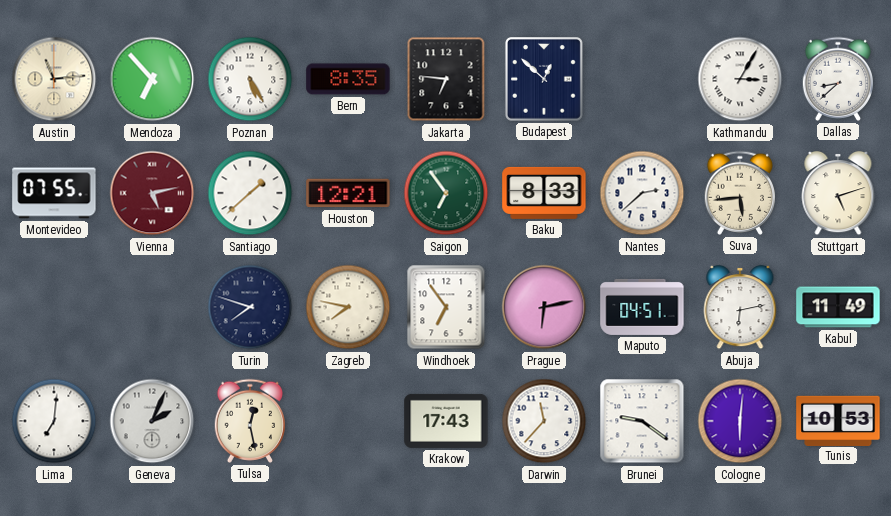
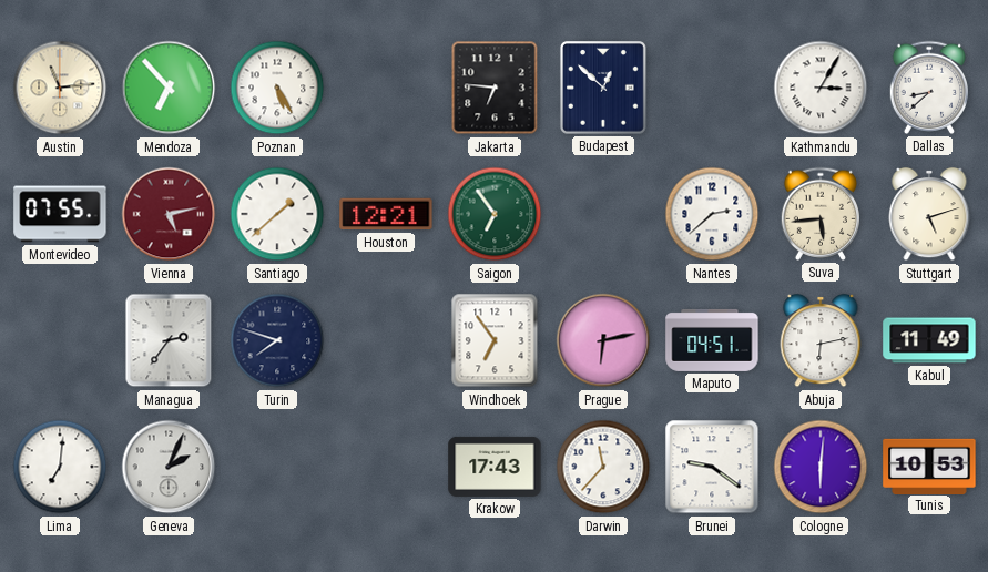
Bern: 8:35 -> none
Baku: 8:33 -> none
Managua: none -> 2:36
Zagreb: 7:47 -> none
Tulsa: 12:28 -> none
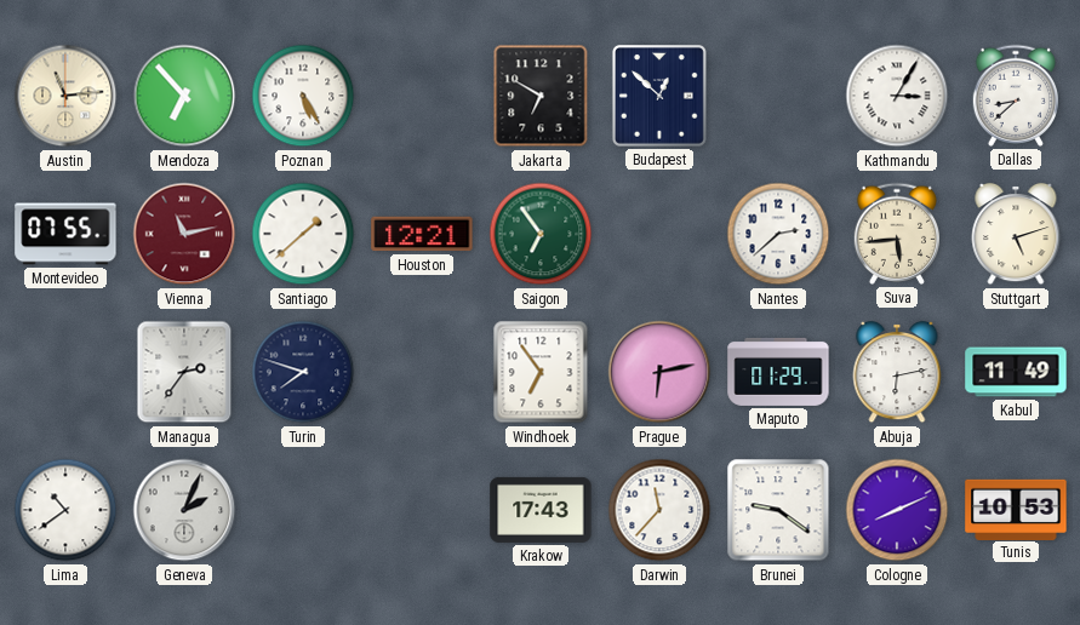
Jakarta: 6:46 -> 6:50
Vienna: 5:13 -> 11:13
Maputo: 04:51 -> 01:29
Lima: 7:01 -> 10:39
Cologne: 6:01 -> 8:11
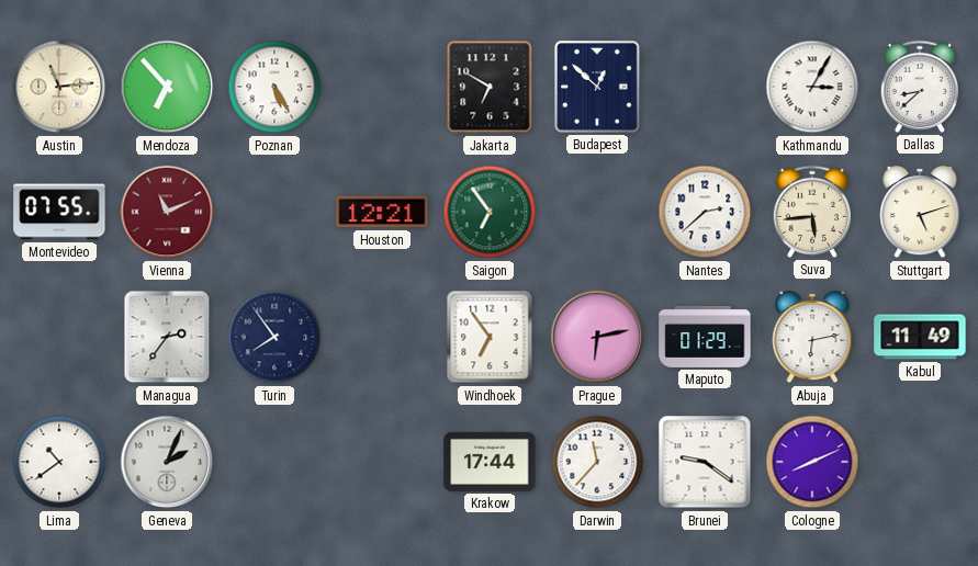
Vienna: 11:13 -> 11:11
Santiago: 1:38 -> none
Turin: 7:48 -> 7:54
Krakow: 17:43 -> 17:44
Tunis: 10:53 -> none
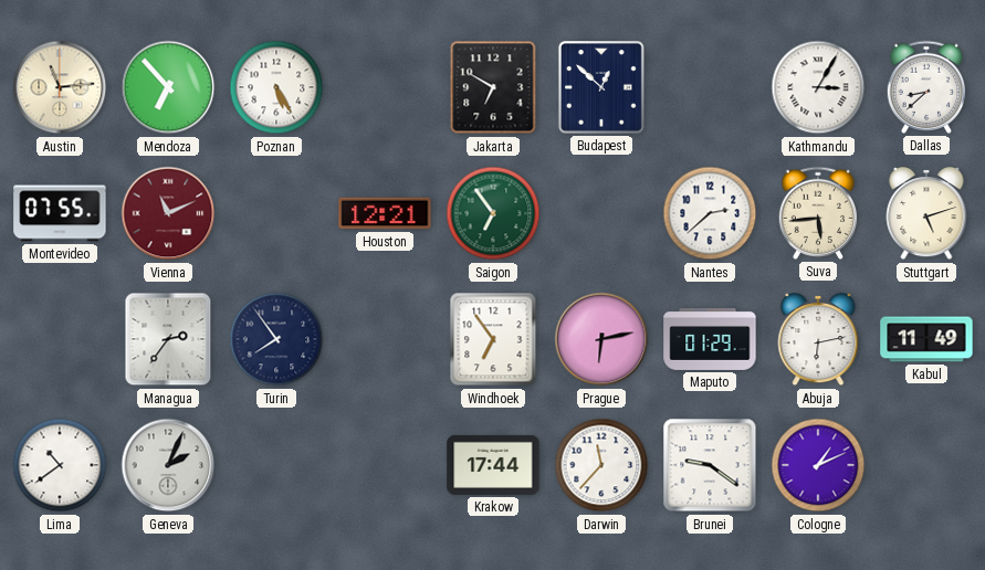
Cologne: 8:11 -> 1:11
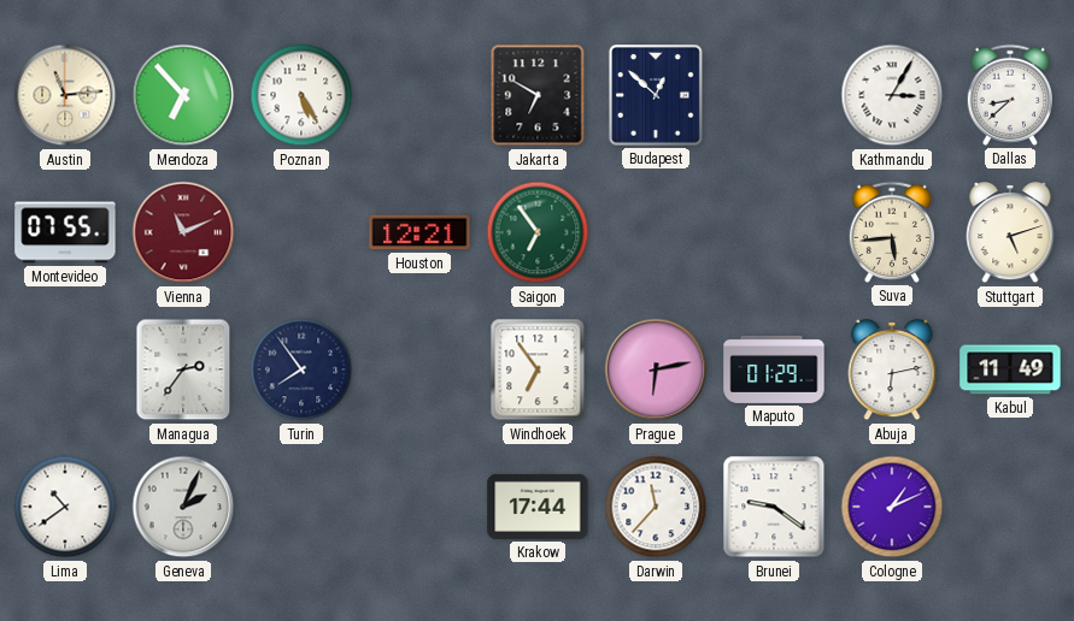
Nantes: 2:38 -> none
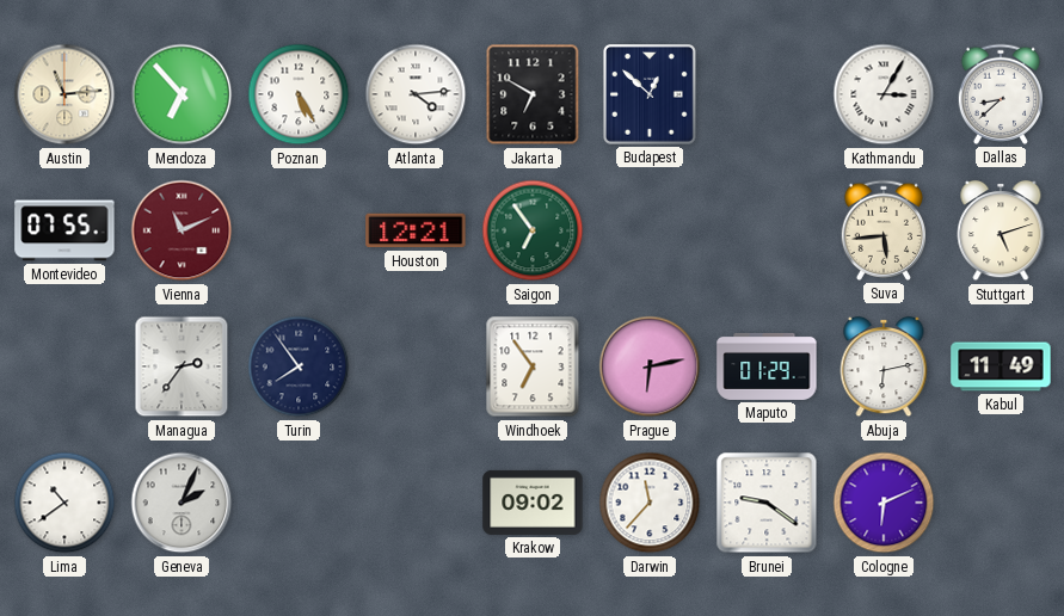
Atlanta: none -> 4:14
Krakow: 17:44 -> 09:02
Cologne: 1:11 -> 6:11
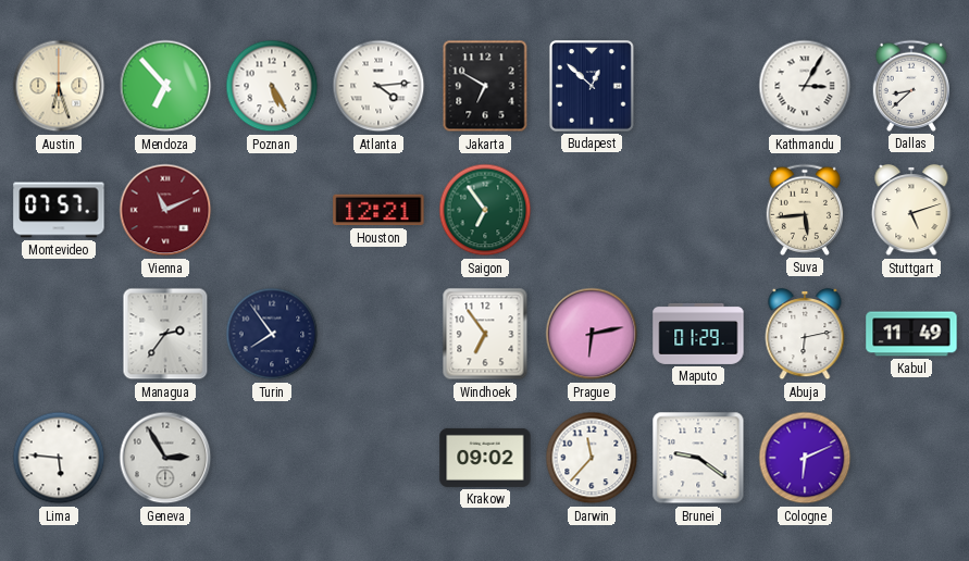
Austin: 11:14 -> 6:27
Montevideo: 07:55 -> 07:57
Lima: 10:39 -> 5:46
Geneva: 2:04 -> 2:55
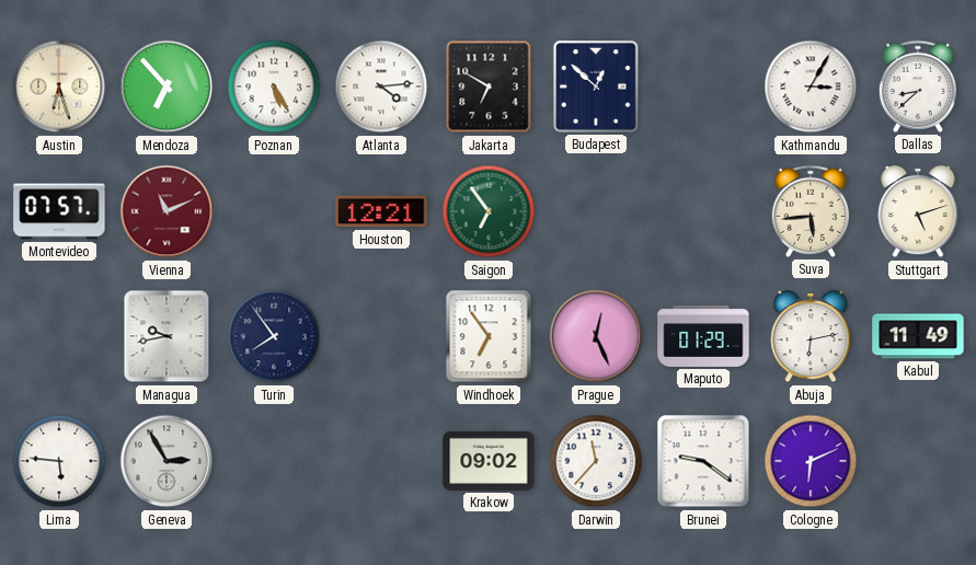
Managua: 2:36 -> 9:43
Prague: 6:13 -> 12:26
